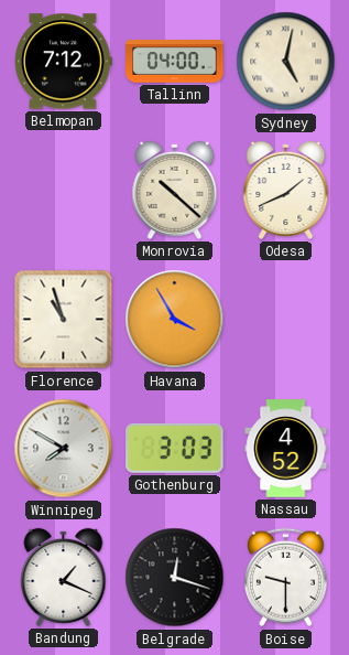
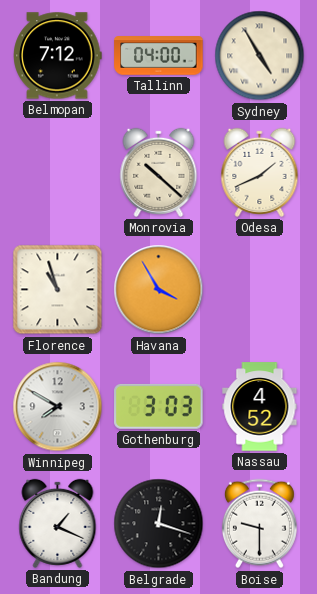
Sydney: 5:02 -> 4:55
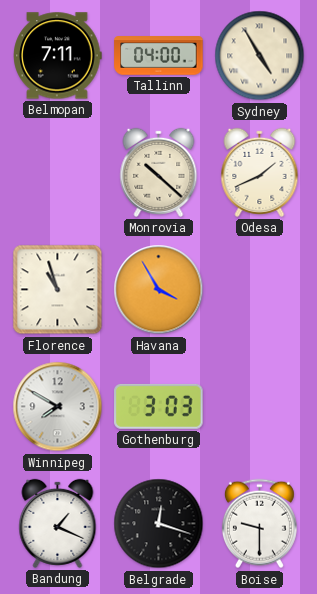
Belmopan: 7:12 -> 7:11
Nassau: 4:52 -> none
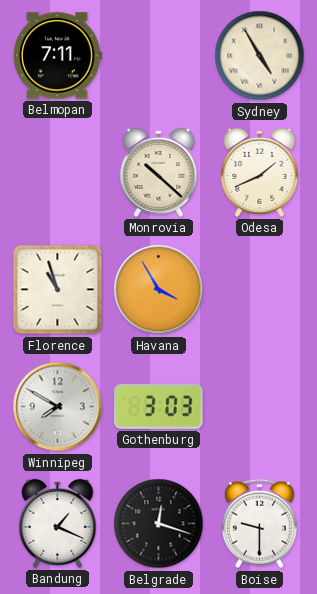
Tallinn: 04:00 -> none
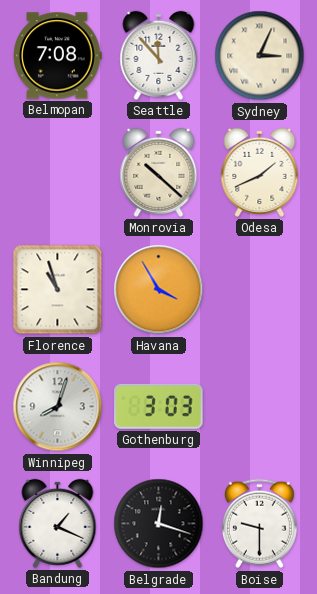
Belmopan: 7:11 -> 7:08
Seattle: none -> 11:53
Sydney: 4:55 -> 3:04
Winnipeg: 7:50 -> 8:03
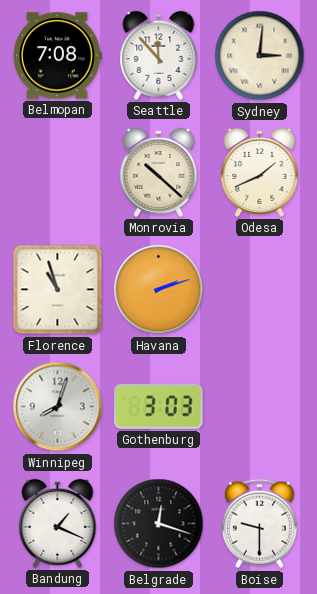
Sydney: 3:04 -> 3:01
Havana: 3:55 -> 2:12
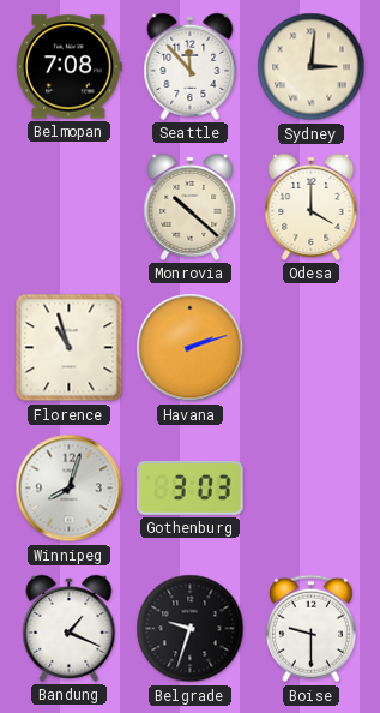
Odesa: 1:41 -> 4:00
Belgrade: 12:18 -> 9:33
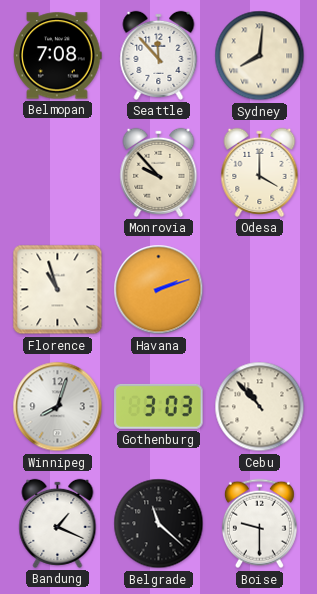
Sydney: 3:01 -> 8:01
Monrovia: 10:22 -> 9:53
Cebu: none -> 10:53
Belgrade: 9:33 -> 11:22
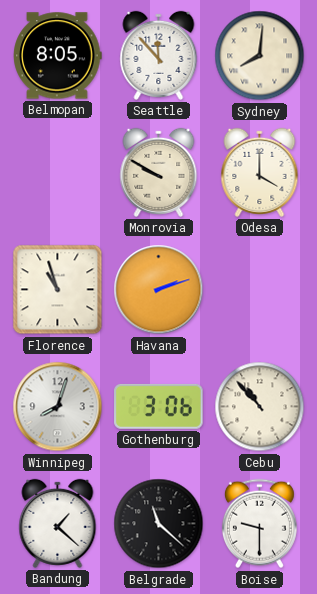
Belmopan: 7:08 -> 8:05
Monrovia: 9:53 -> 9:50
Gothenburg: 3:03 -> 3:06
Bandung: 1:19 -> 1:22
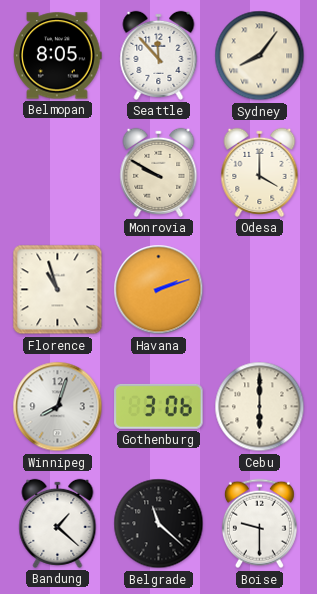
Sydney: 8:01 -> 8:06
Cebu: 10:53 -> 6:00
